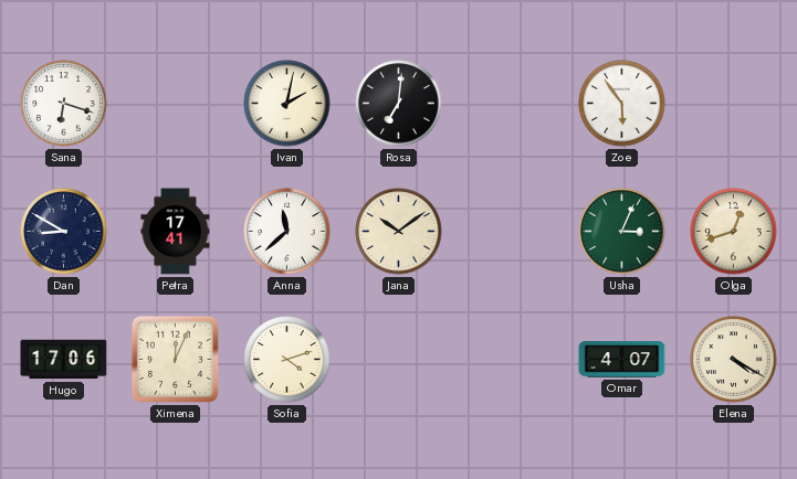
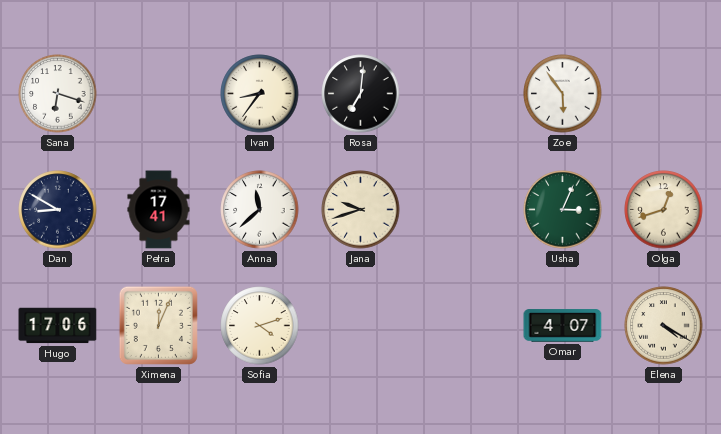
Ivan: 2:02 -> 8:36
Jana: 10:09 -> 9:42
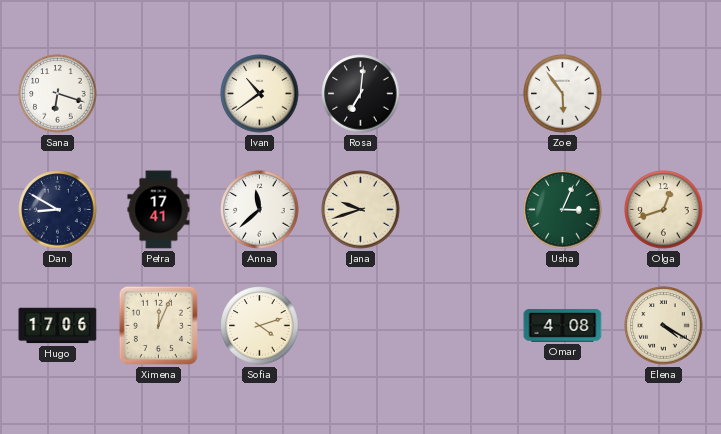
Ivan: 8:36 -> 10:39
Omar: 4:07 -> 4:08
